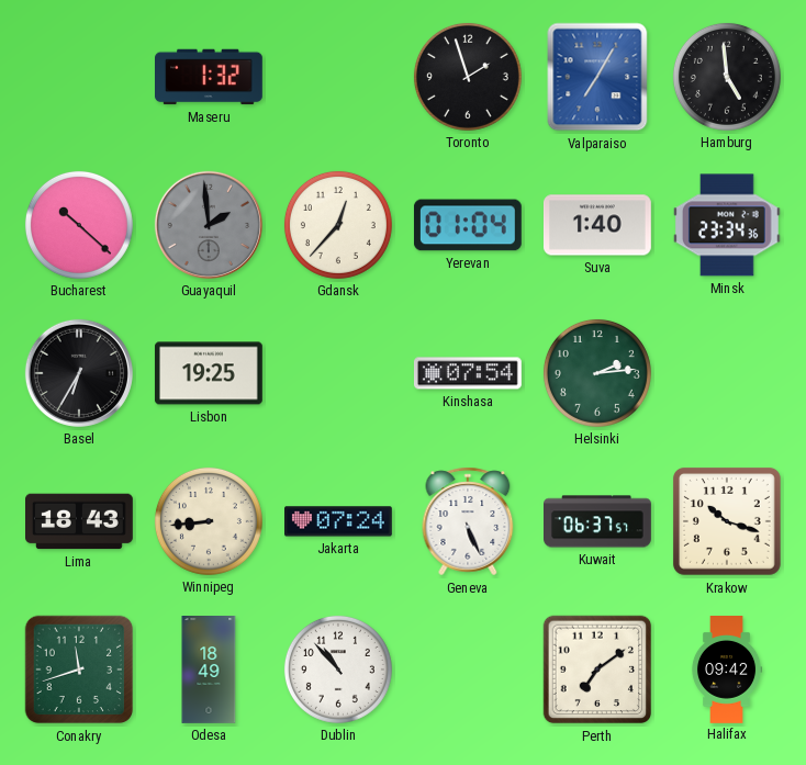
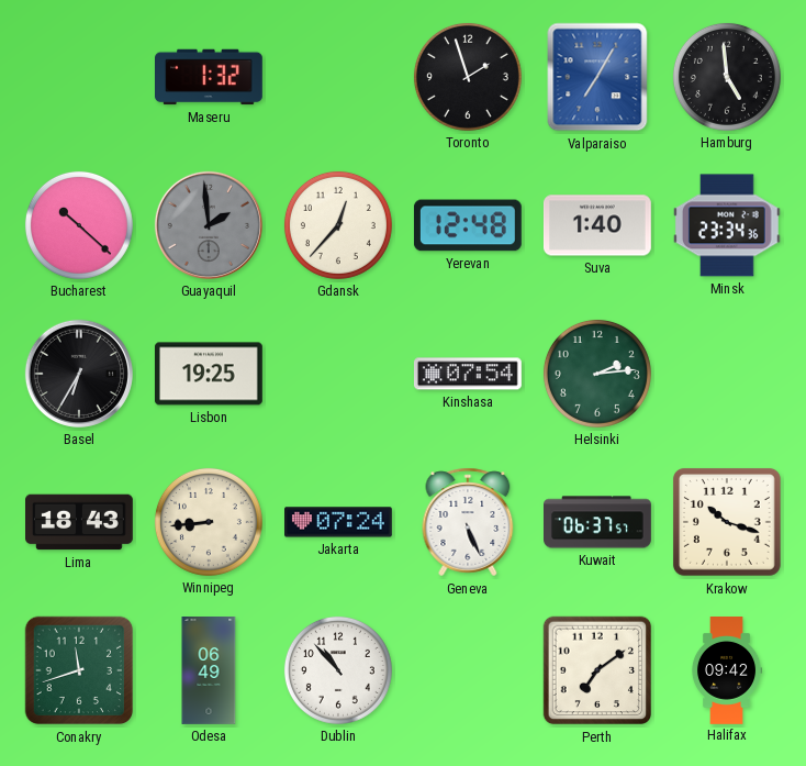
Yerevan: 01:04 -> 12:48
Odesa: 18:49 -> 06:49
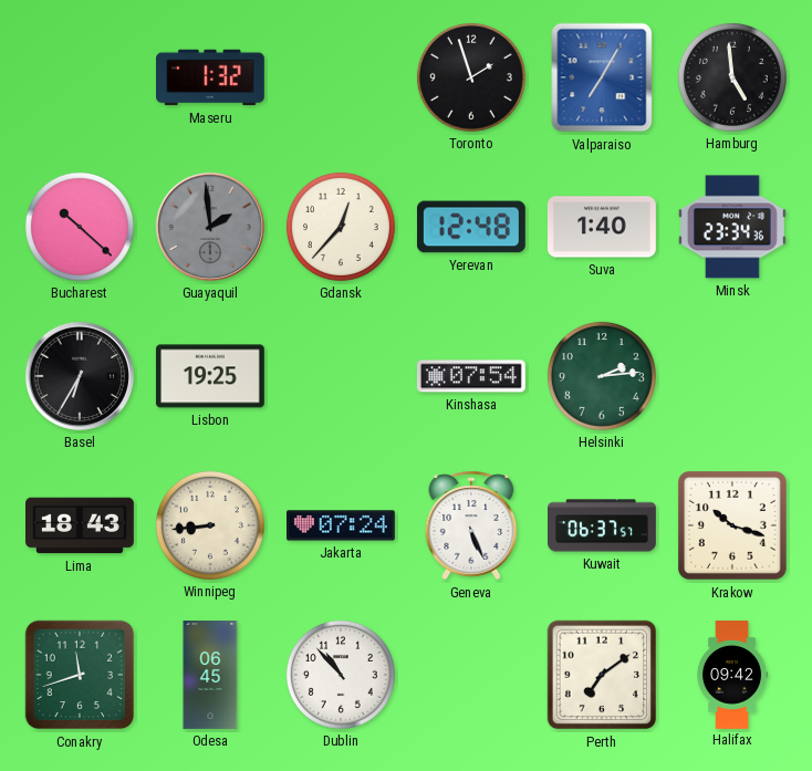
Odesa: 06:49 -> 06:45
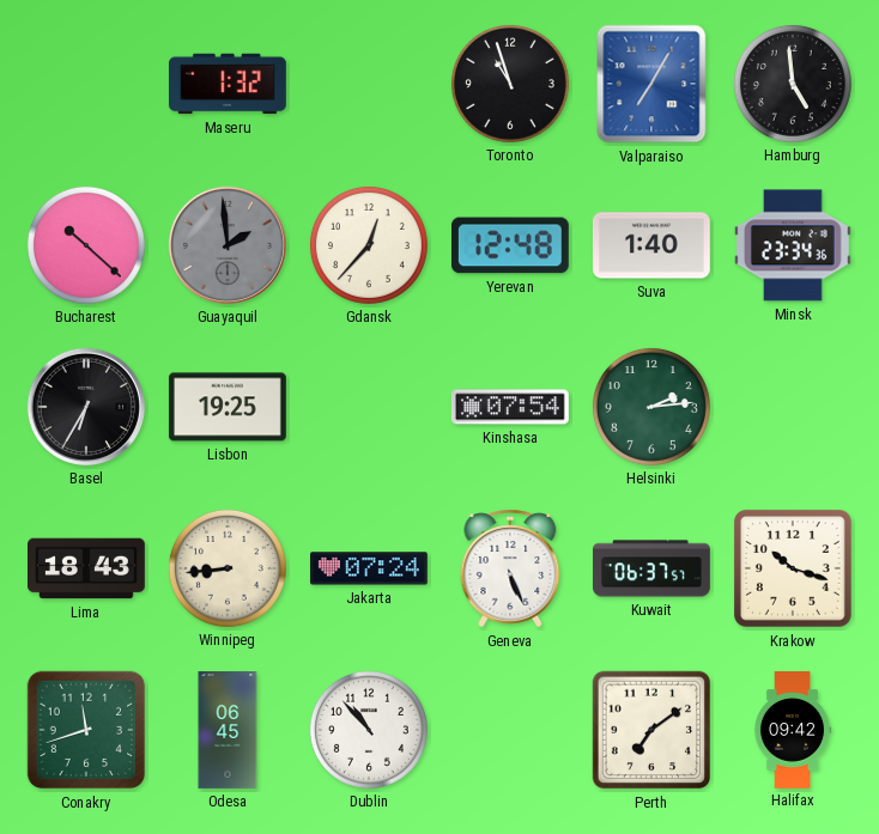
Toronto: 1:57 -> 10:57
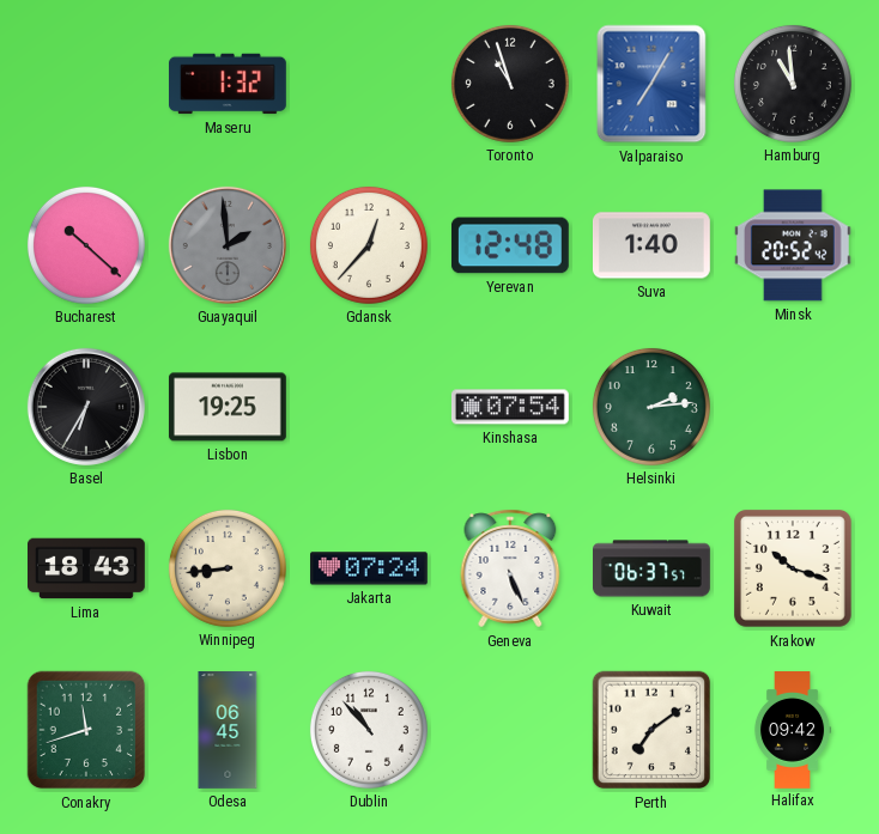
Hamburg: 4:59 -> 10:59
Minsk: 23:34 -> 20:52
